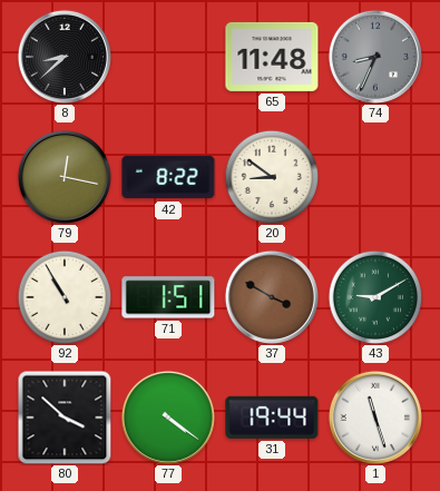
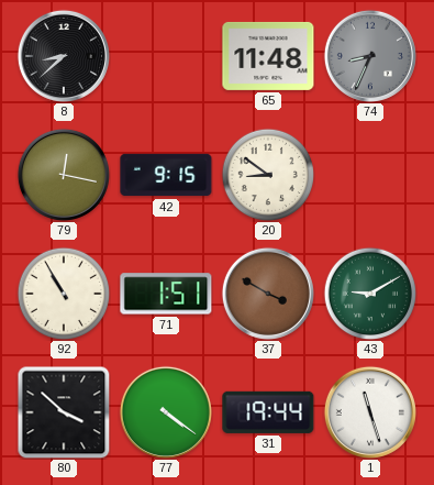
42: 8:22 -> 9:15
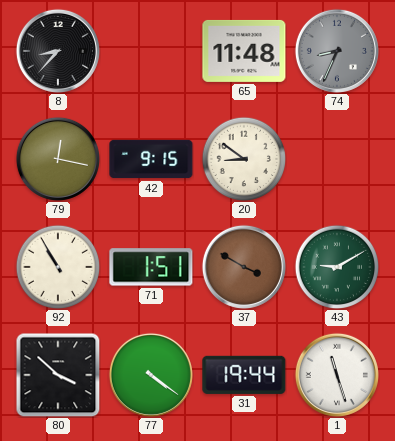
8: 8:38 -> 8:37
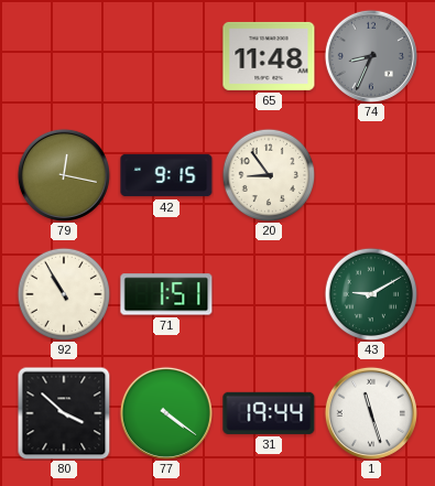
8: 8:37 -> none
20: 8:51 -> 8:54
37: 3:50 -> none
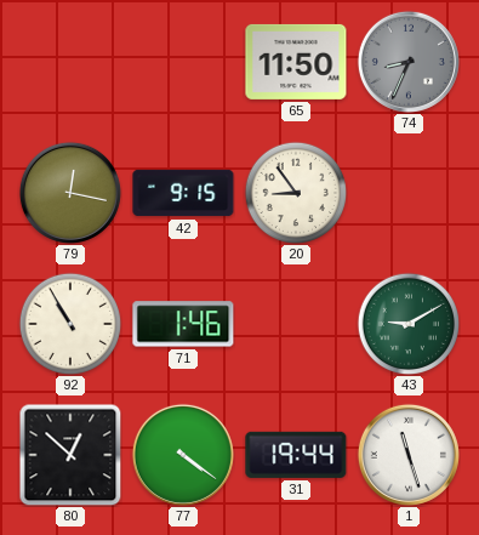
65: 11:48 -> 11:50
71: 1:51 -> 1:46
80: 3:52 -> 12:52
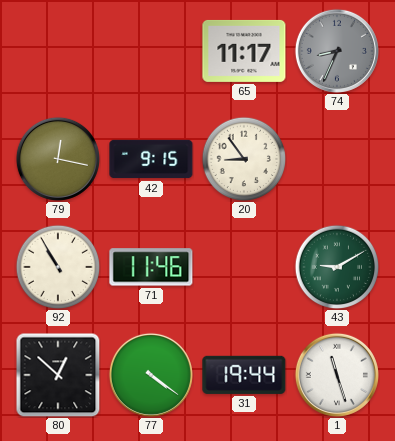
65: 11:50 -> 11:17
71: 1:46 -> 11:46
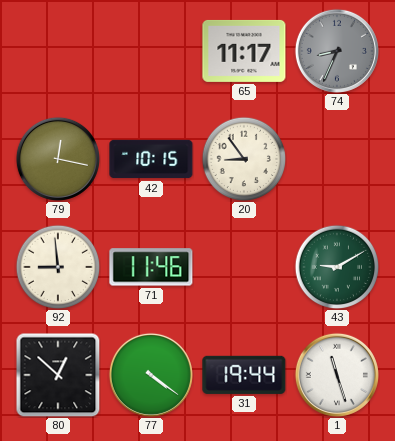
42: 9:15 -> 10:15
92: 10:55 -> 8:59
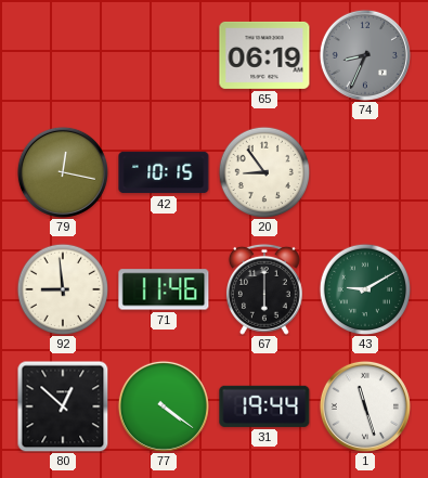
65: 11:17 -> 06:19
67: none -> 6:00
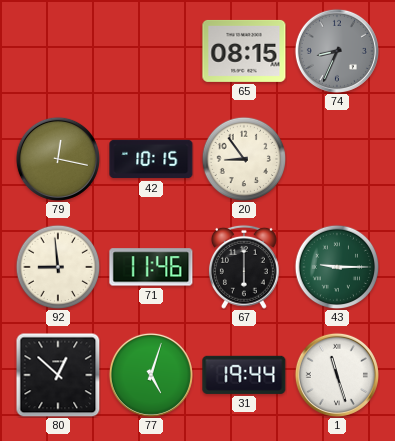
65: 06:19 -> 08:15
43: 9:10 -> 9:15
77: 4:21 -> 5:03
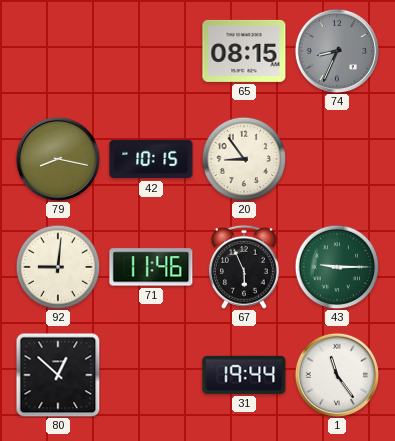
79: 12:17 -> 8:17
92: 8:59 -> 9:01
67: 6:00 -> 5:56
77: 5:03 -> none
1: 11:27 -> 11:24
